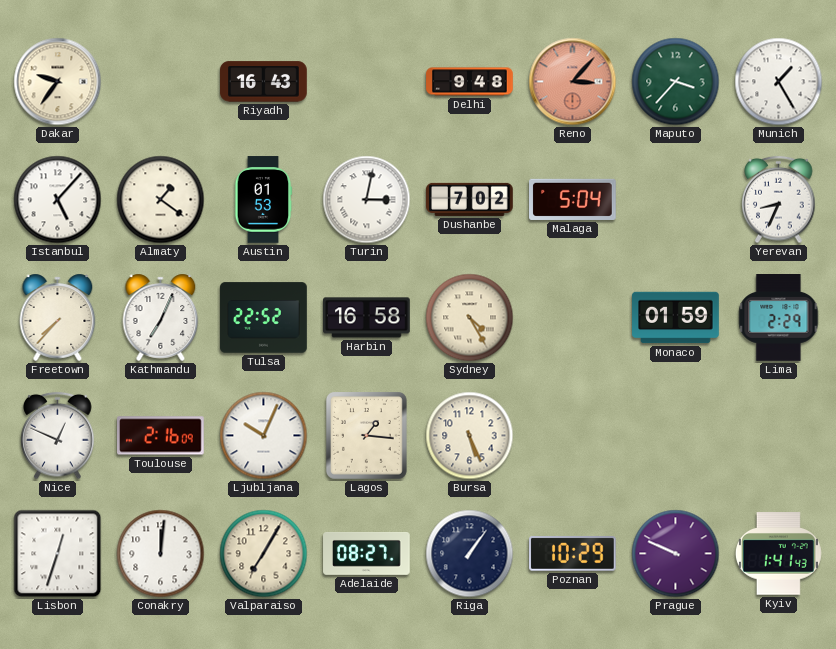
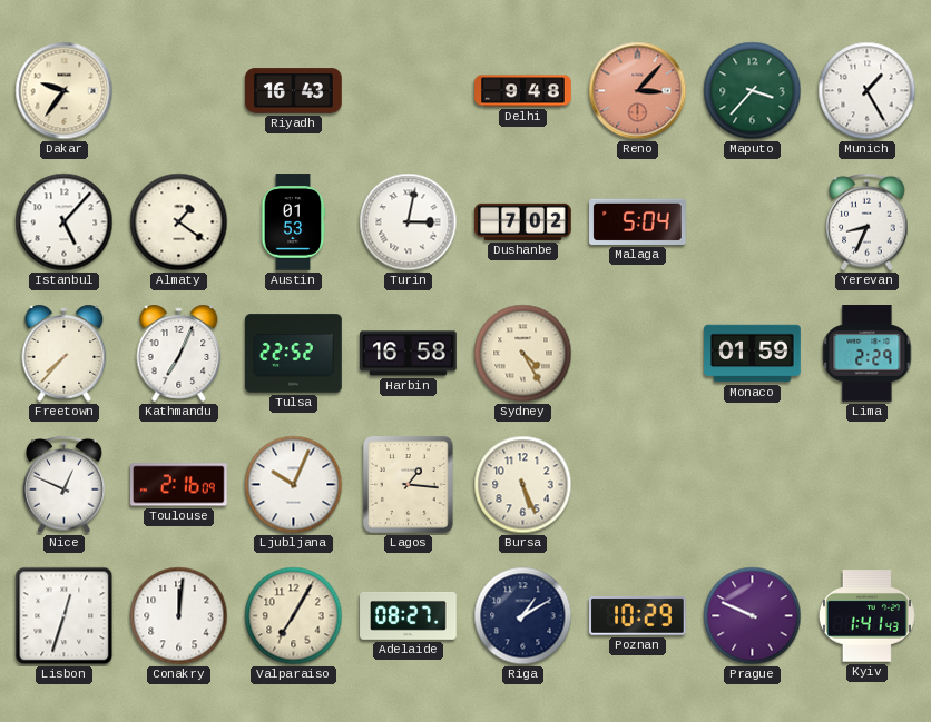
Riga: 1:06 -> 1:10
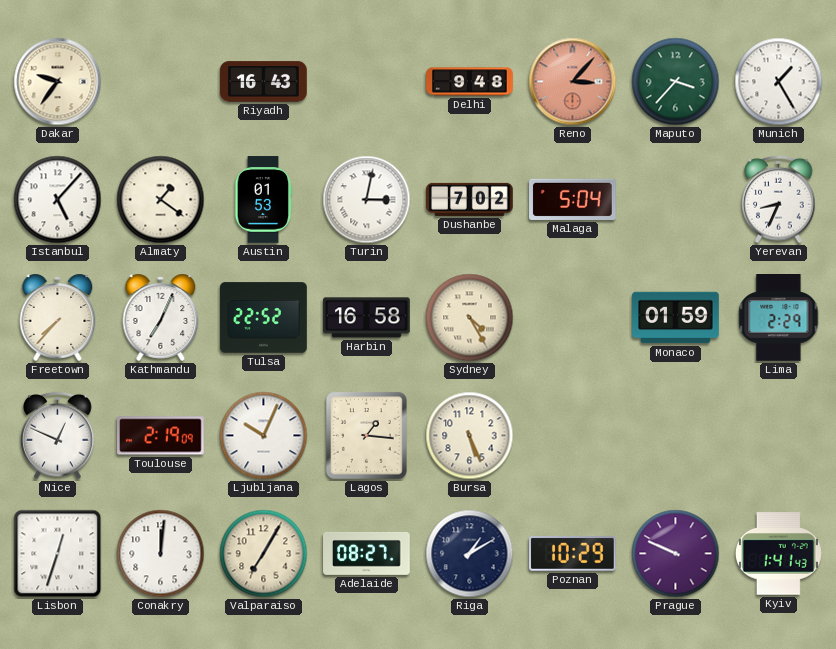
Toulouse: 2:16 -> 2:19
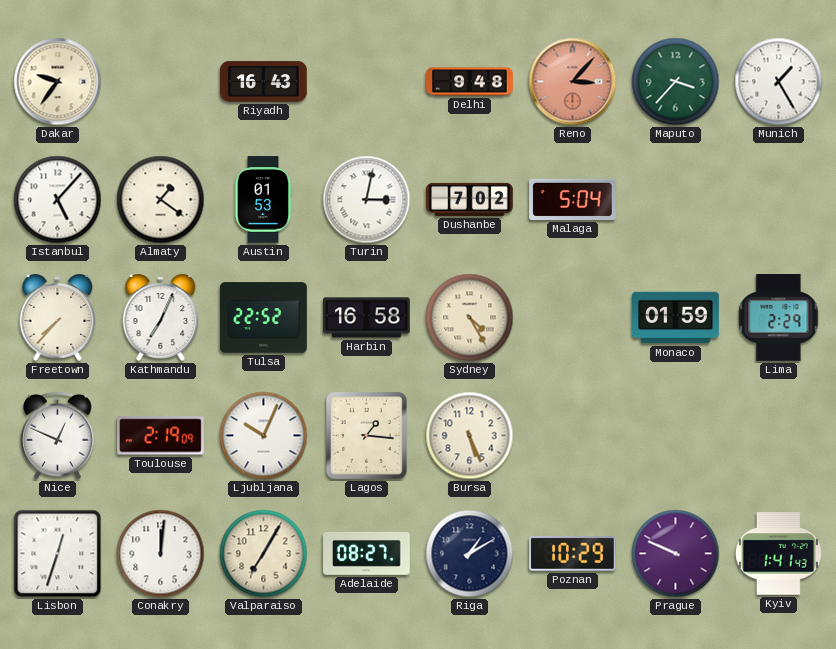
Yerevan: 8:34 -> none
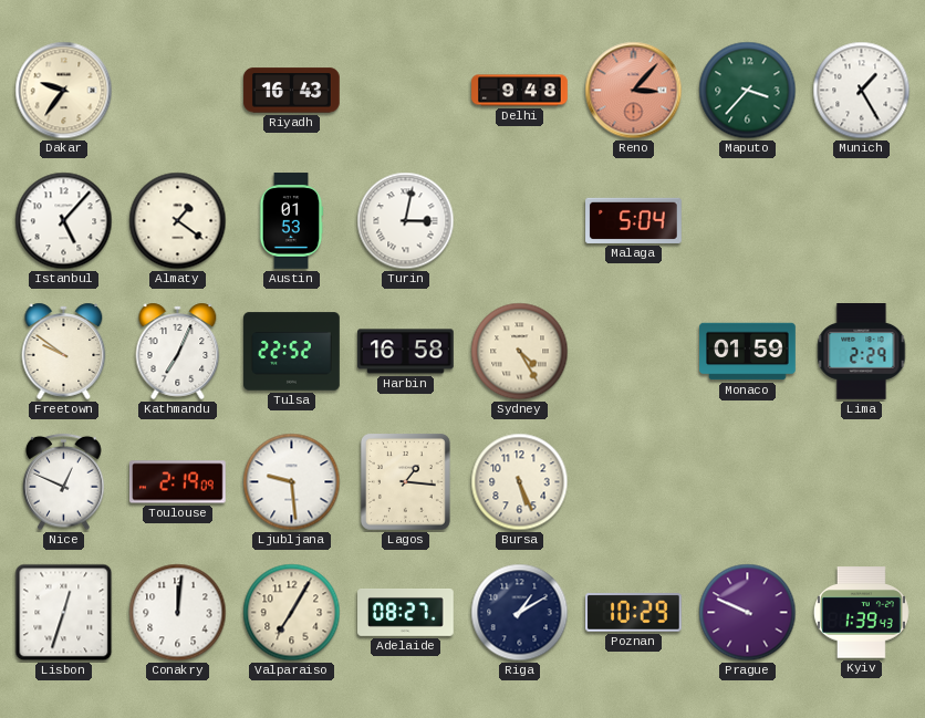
Dushanbe: 7:02 -> none
Freetown: 7:37 -> 9:51
Ljubljana: 10:04 -> 9:29
Kyiv: 1:41 -> 1:39
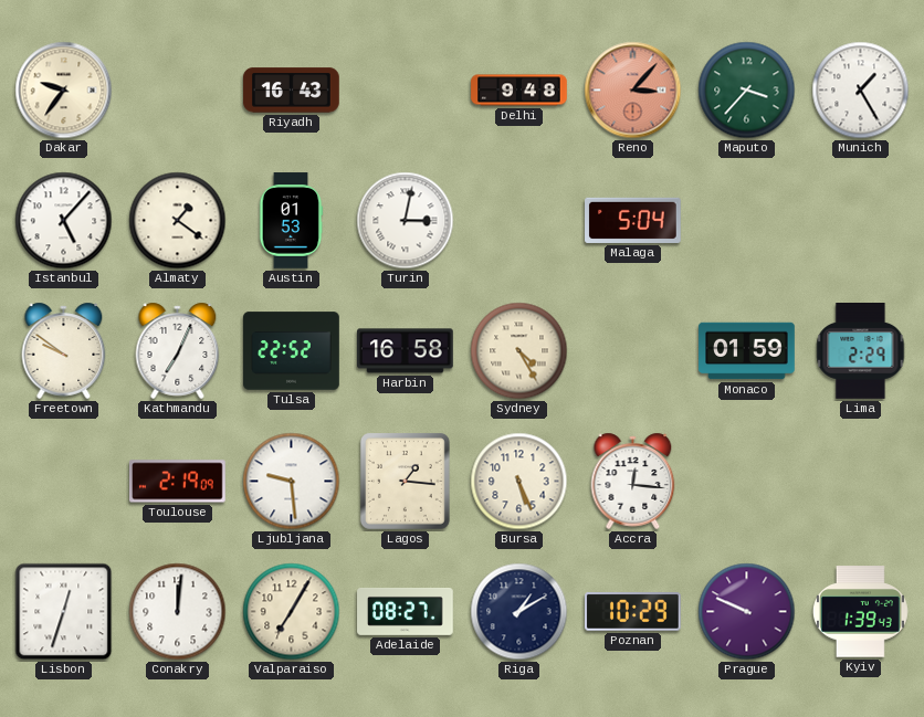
Nice: 12:49 -> none
Accra: none -> 12:16
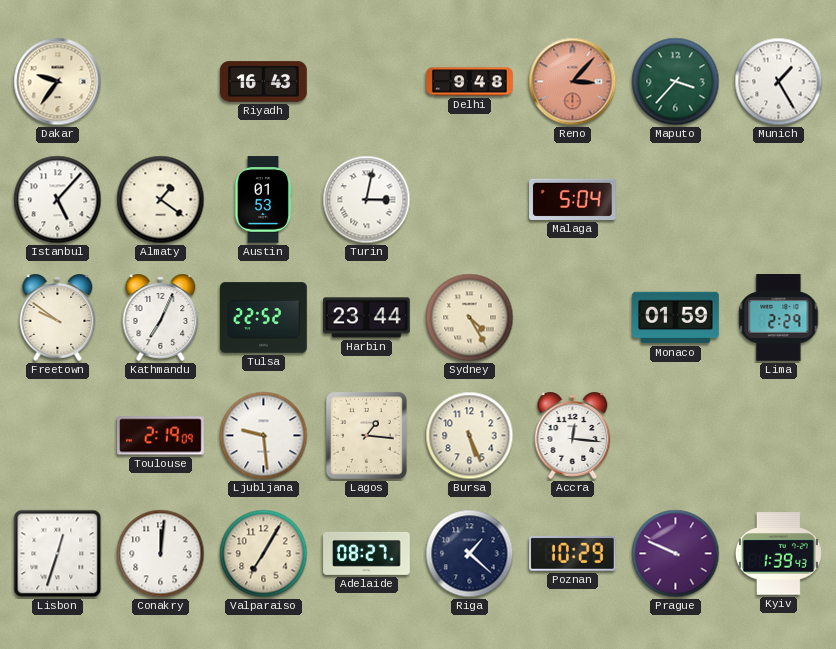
Harbin: 16:58 -> 23:44
Riga: 1:10 -> 1:22
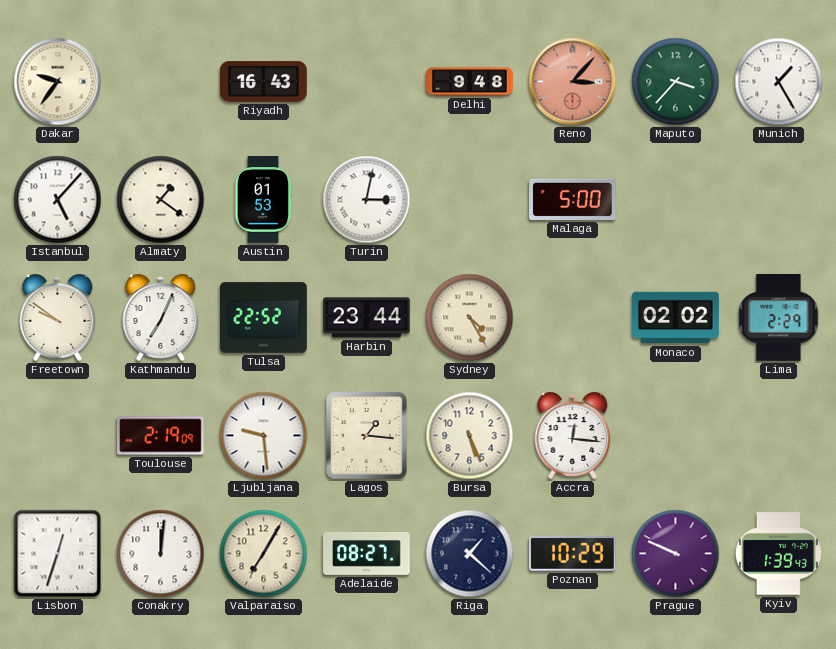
Malaga: 5:04 -> 5:00
Monaco: 01:59 -> 02:02
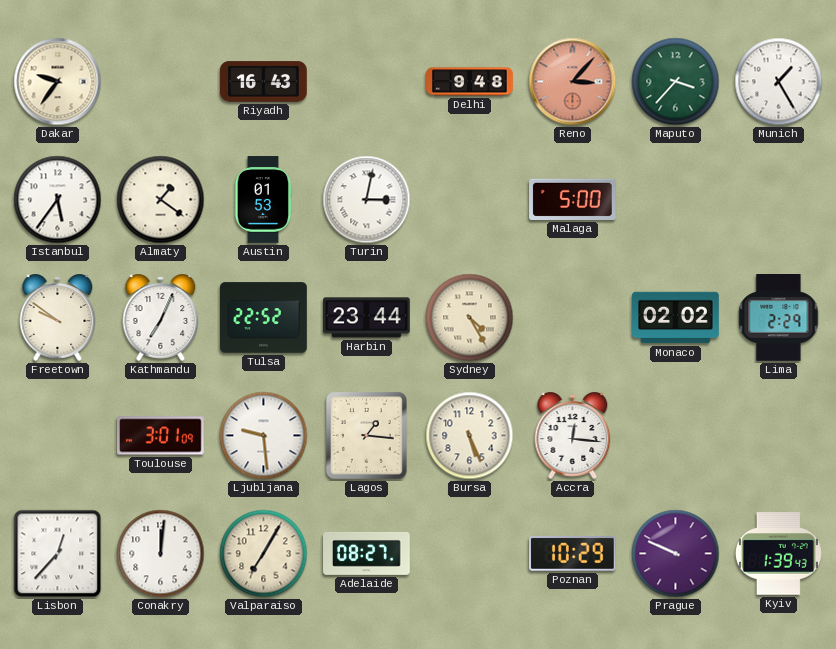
Istanbul: 5:07 -> 5:36
Toulouse: 2:19 -> 3:01
Lisbon: 12:33 -> 12:37
Riga: 1:22 -> none
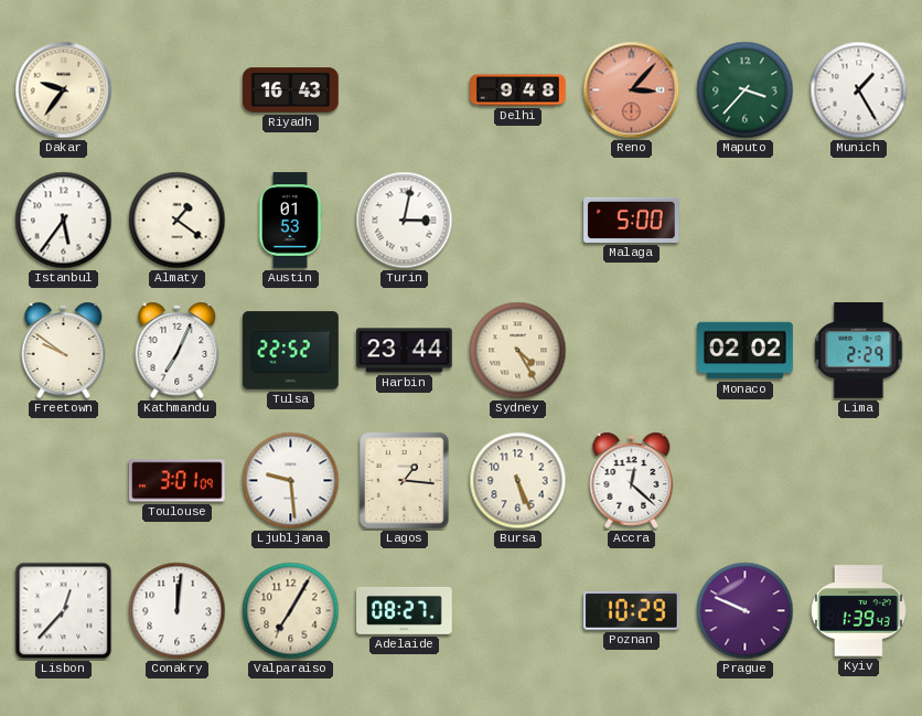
Accra: 12:16 -> 12:22
